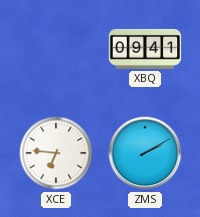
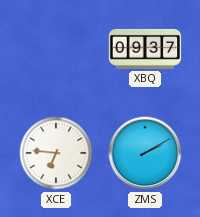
XBQ: 09:41 -> 09:37
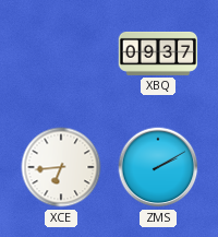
XCE: 6:46 -> 6:44
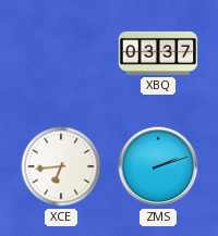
XBQ: 09:37 -> 03:37
ZMS: 2:10 -> 2:12
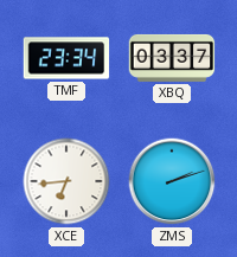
TMF: none -> 23:34
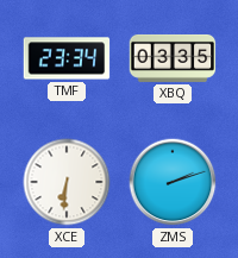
XBQ: 03:37 -> 03:35
XCE: 6:44 -> 6:31
